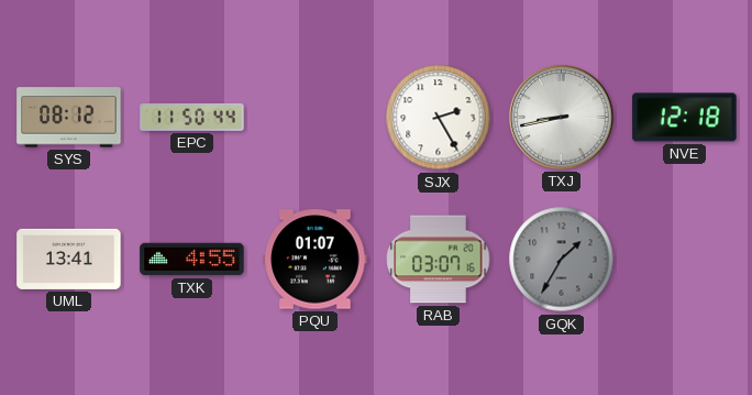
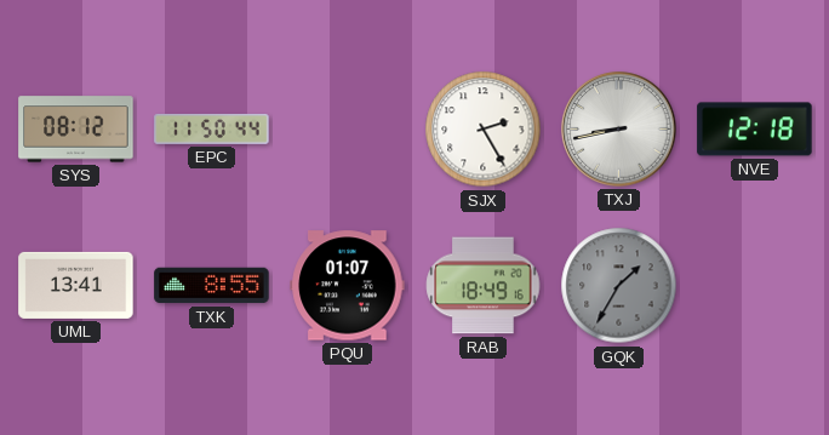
TXK: 4:55 -> 8:55
RAB: 03:07 -> 18:49
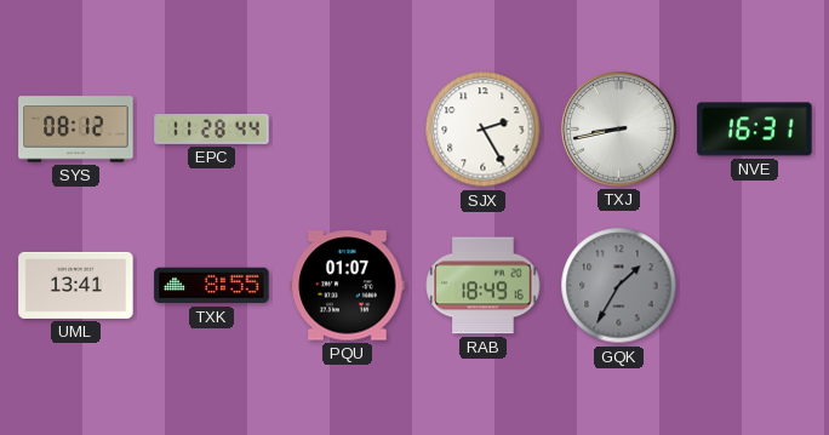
EPC: 11:50 -> 11:28
NVE: 12:18 -> 16:31
